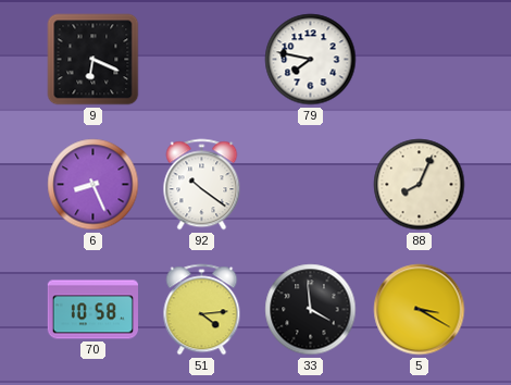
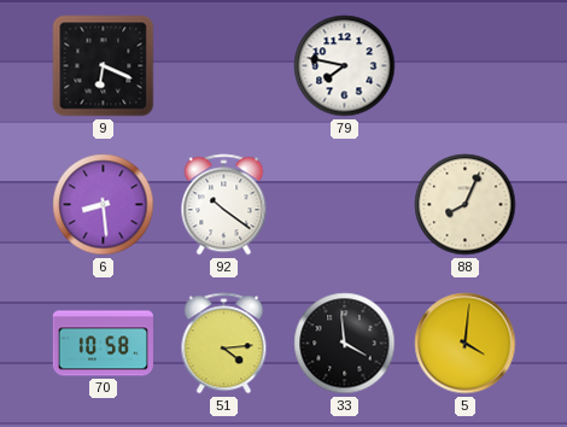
6: 8:26 -> 8:29
5: 3:20 -> 4:01
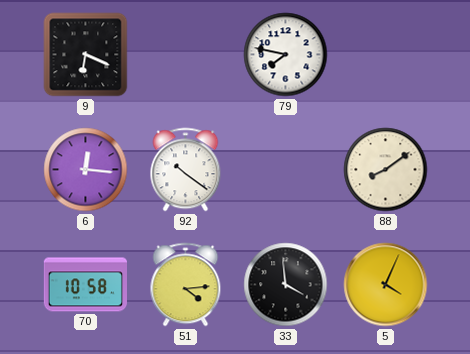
6: 8:29 -> 12:16
88: 8:04 -> 8:09
5: 4:01 -> 4:04
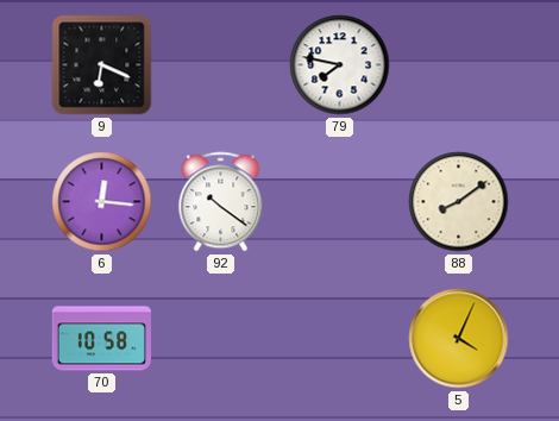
51: 4:14 -> none
33: 3:59 -> none
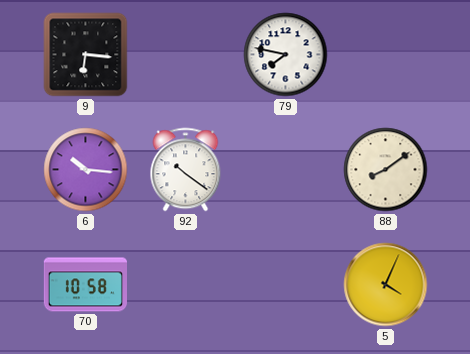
9: 6:19 -> 6:16
6: 12:16 -> 10:16
